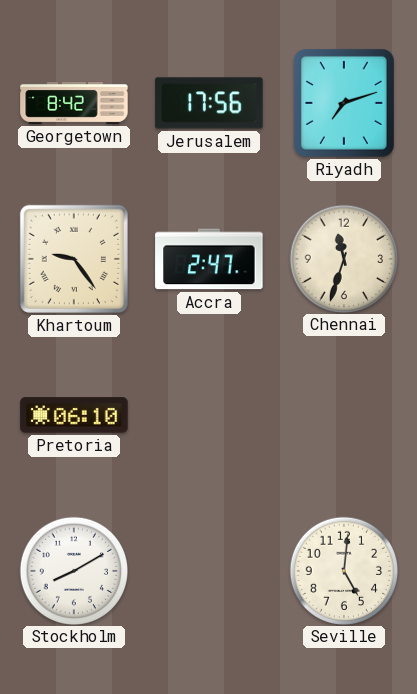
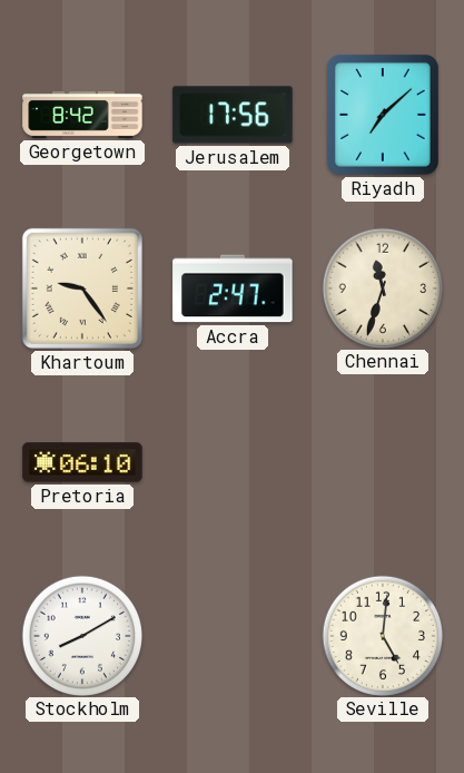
Riyadh: 7:12 -> 7:08
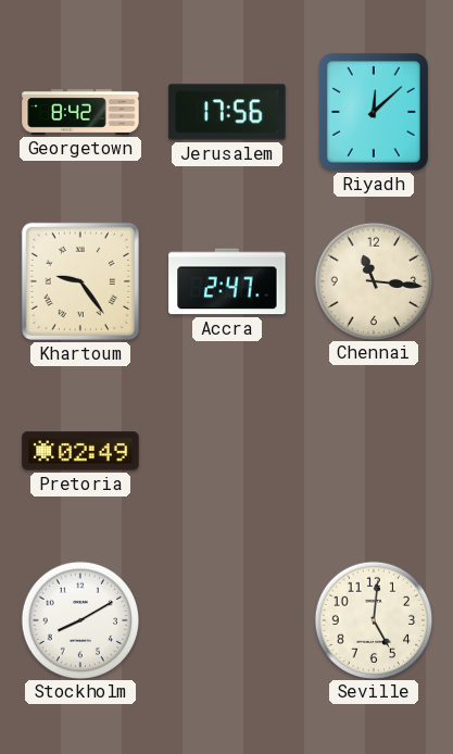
Riyadh: 7:08 -> 12:08
Chennai: 11:33 -> 11:16
Pretoria: 06:10 -> 02:49
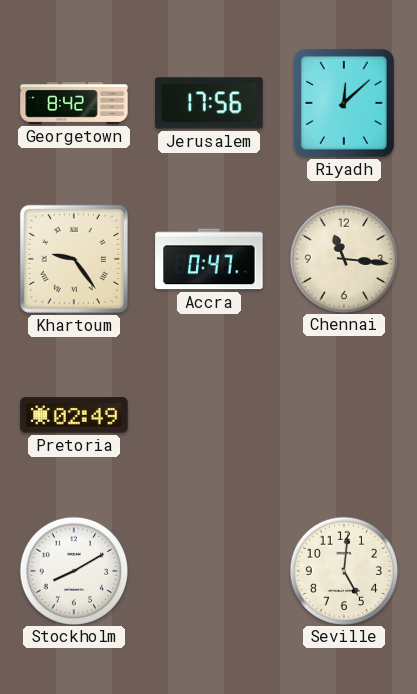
Accra: 2:47 -> 0:47
